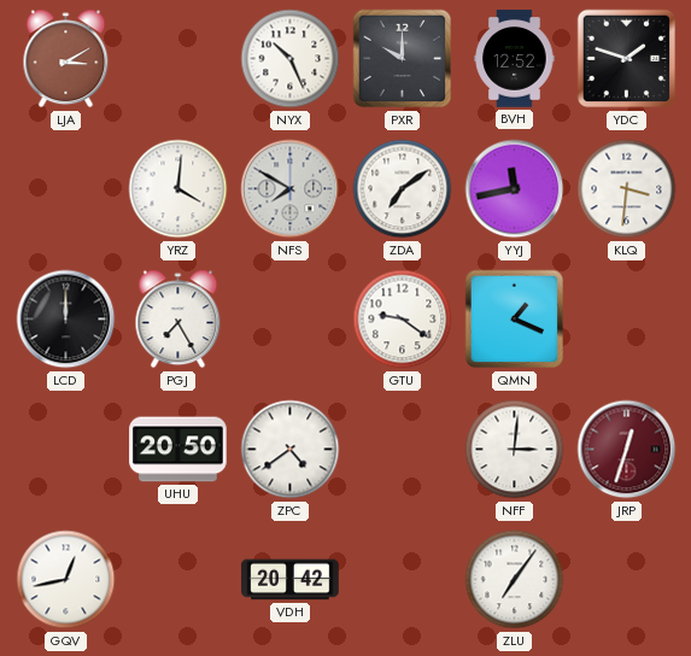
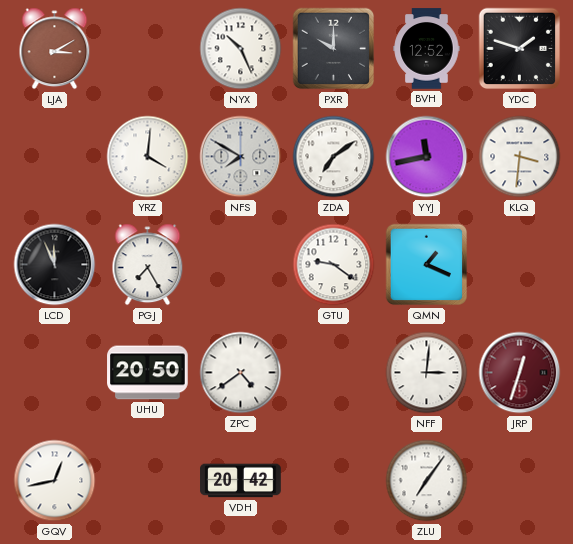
LCD: 12:00 -> 11:56
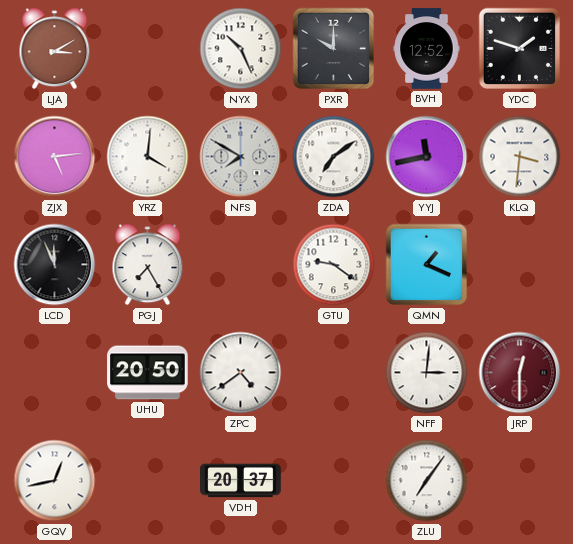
ZJX: none -> 5:14
JRP: 12:33 -> 12:30
VDH: 20:42 -> 20:37
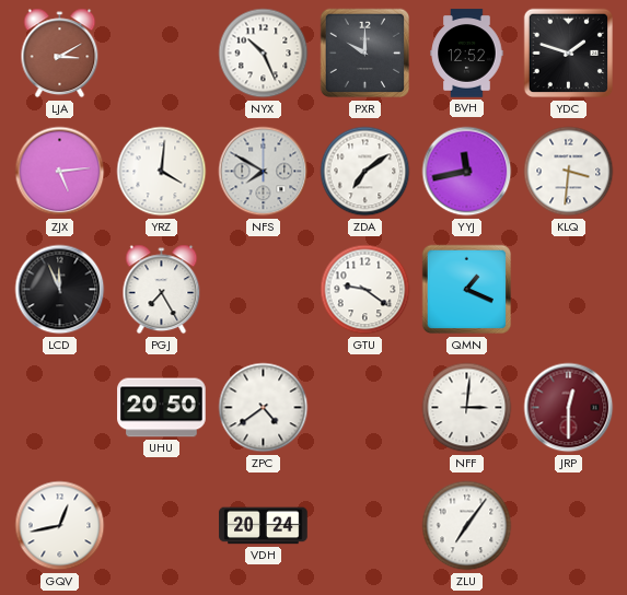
VDH: 20:37 -> 20:24
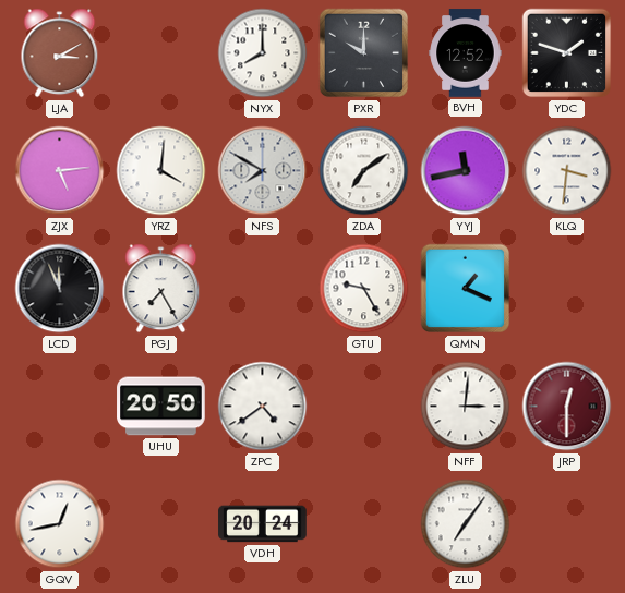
NYX: 10:26 -> 8:00
GTU: 9:21 -> 9:25
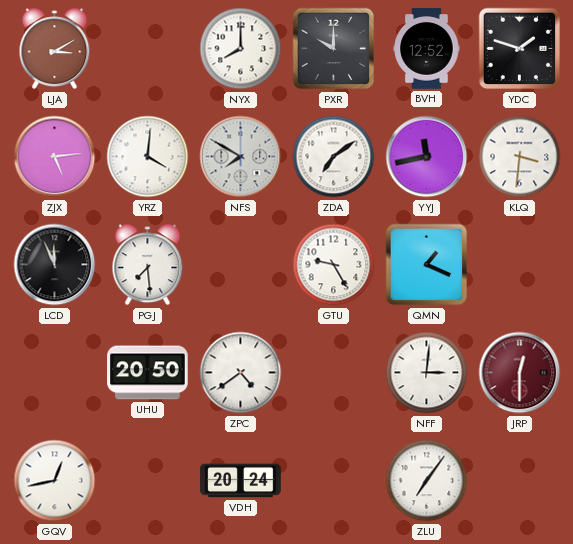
PGJ: 7:25 -> 7:29
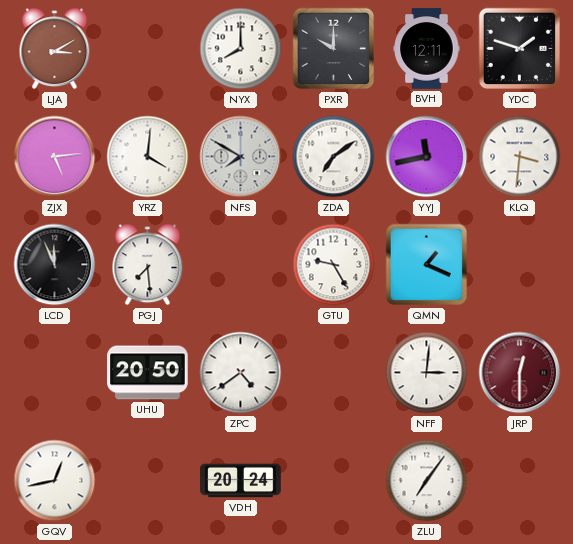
BVH: 12:52 -> 12:11
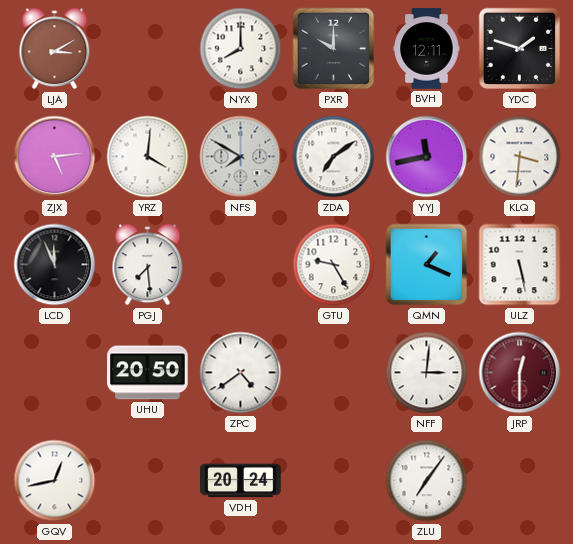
ULZ: none -> 5:28
